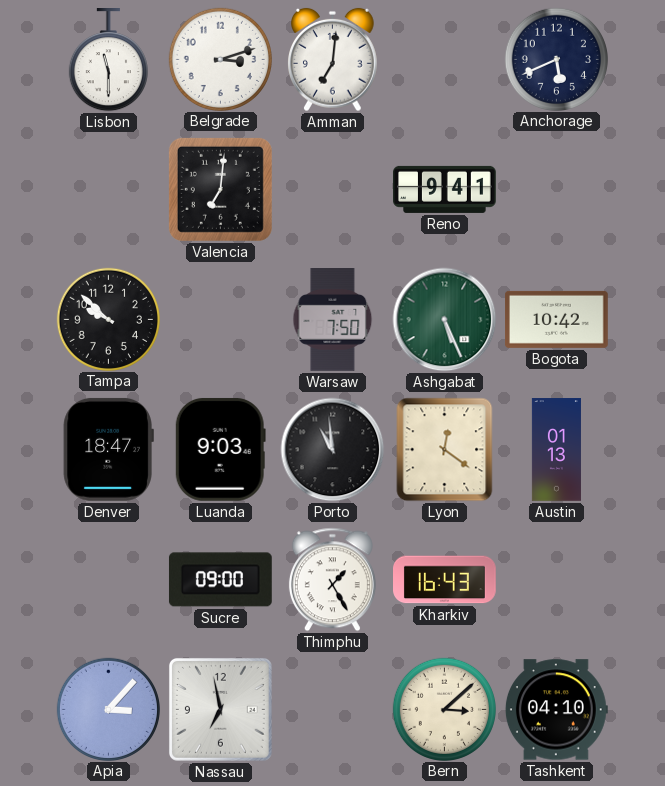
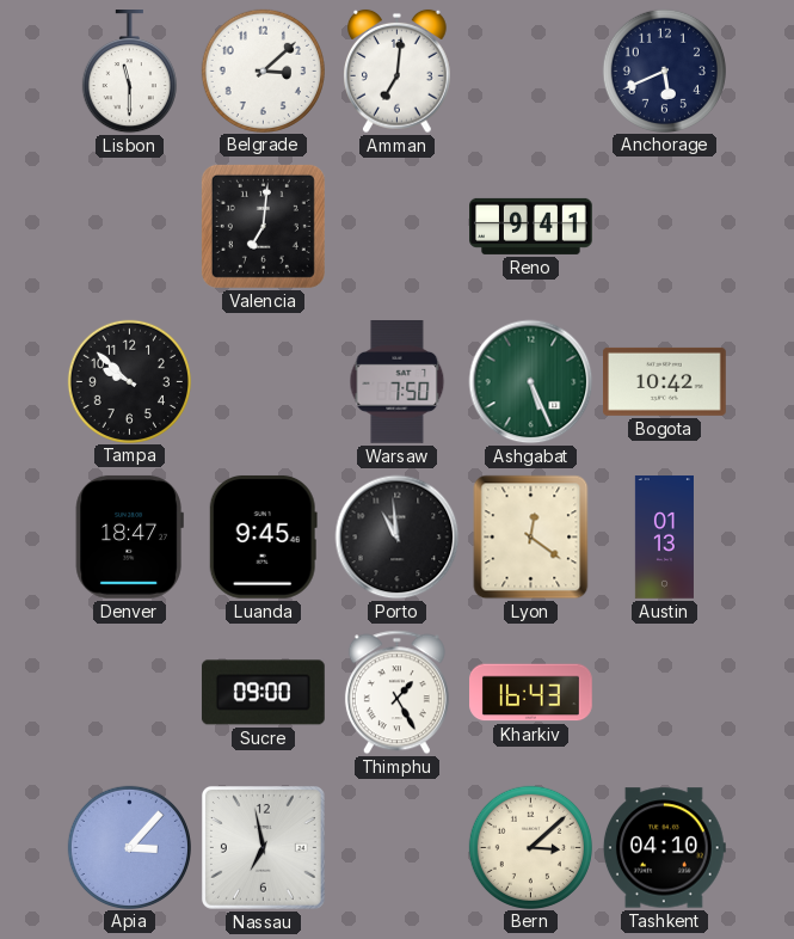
Belgrade: 3:12 -> 3:08
Luanda: 9:03 -> 9:45
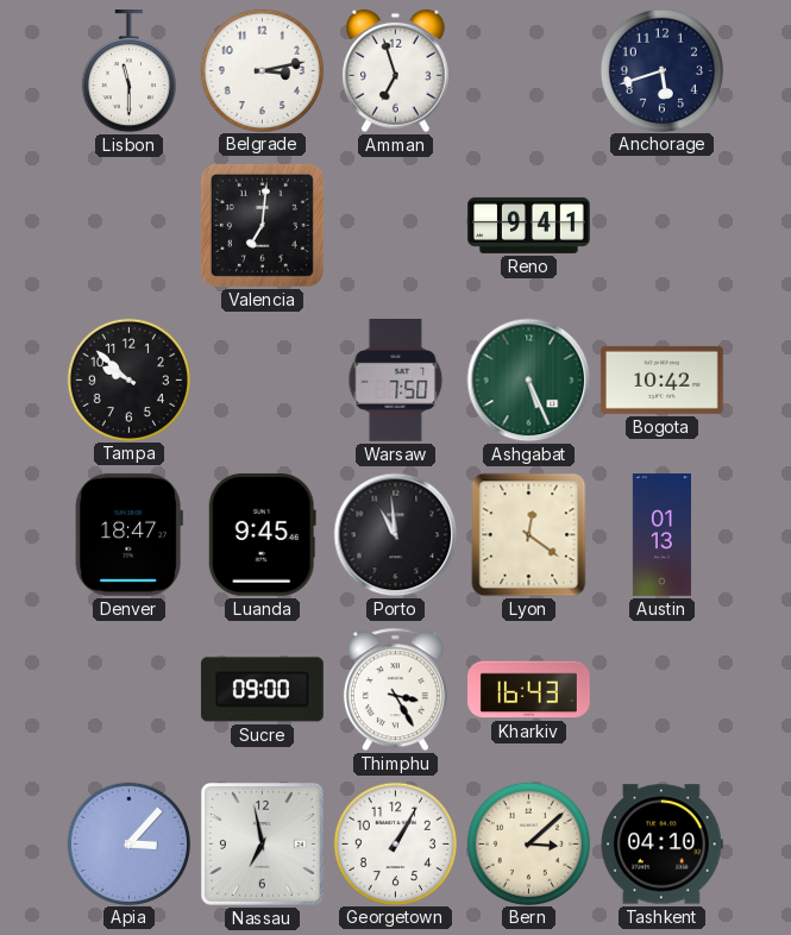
Belgrade: 3:08 -> 3:13
Amman: 7:01 -> 6:57
Anchorage: 5:41 -> 5:42
Thimphu: 1:25 -> 3:25
Georgetown: none -> 1:05
